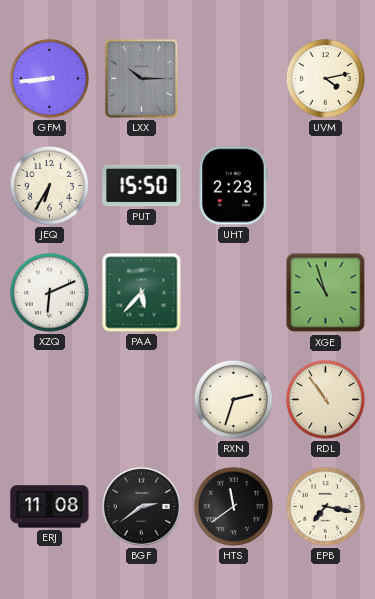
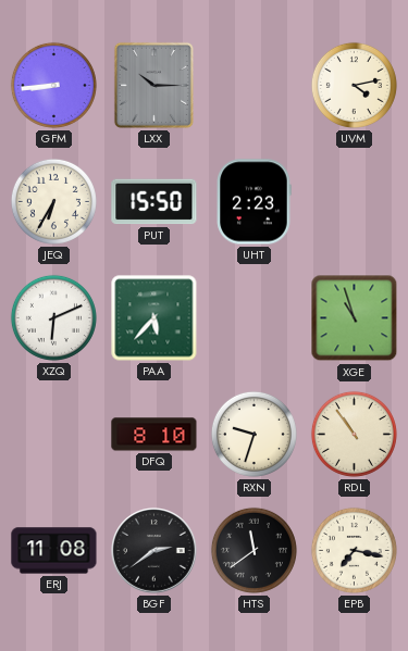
DFQ: none -> 8:10
RXN: 2:33 -> 9:33
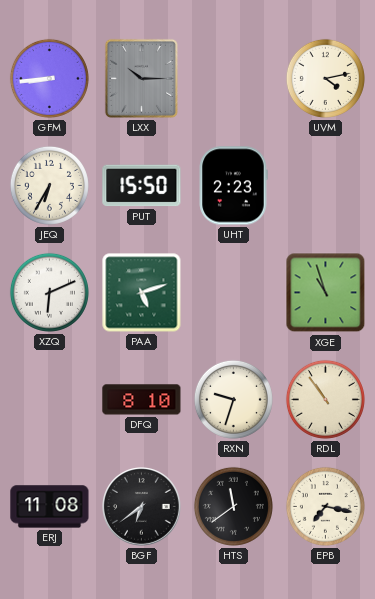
PAA: 5:37 -> 5:12
BGF: 2:39 -> 6:39
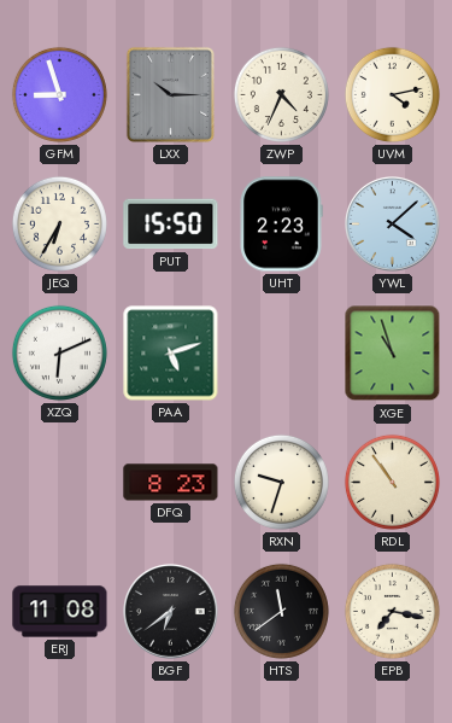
GFM: 8:44 -> 8:57
ZWP: none -> 4:34
YWL: none -> 4:08
DFQ: 8:10 -> 8:23
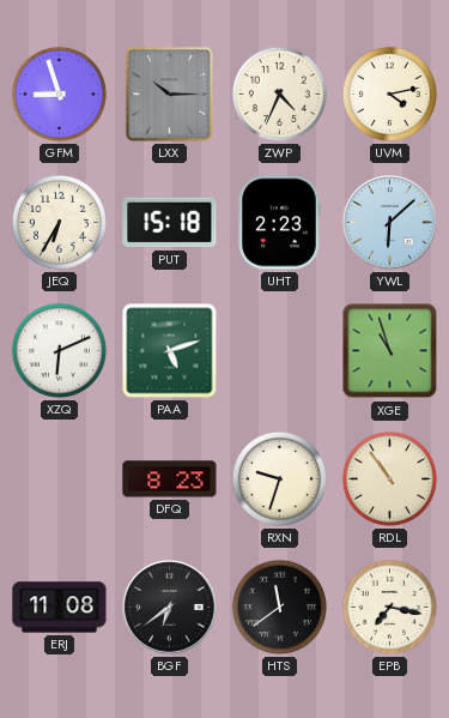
PUT: 15:50 -> 15:18
YWL: 4:08 -> 6:08
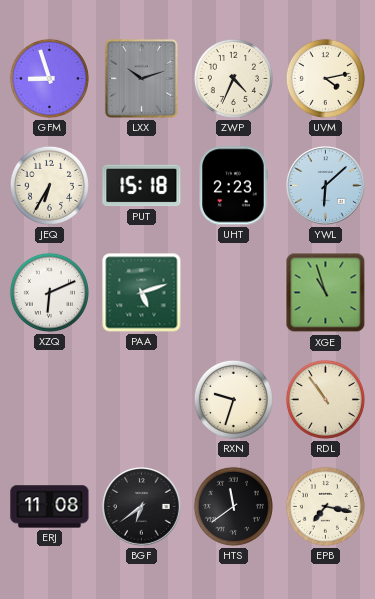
LXX: 10:15 -> 10:12
DFQ: 8:23 -> none
